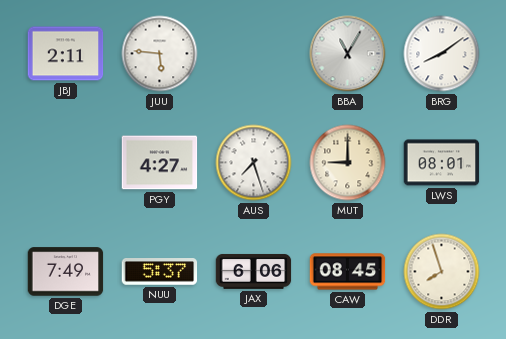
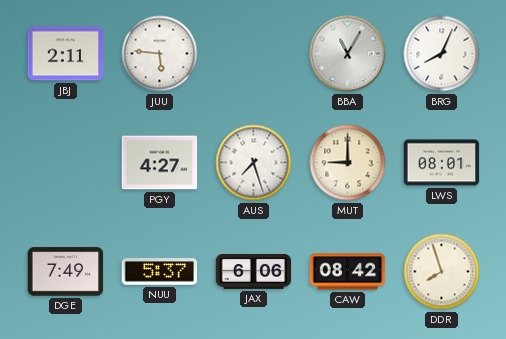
BRG: 8:09 -> 8:04
CAW: 08:45 -> 08:42
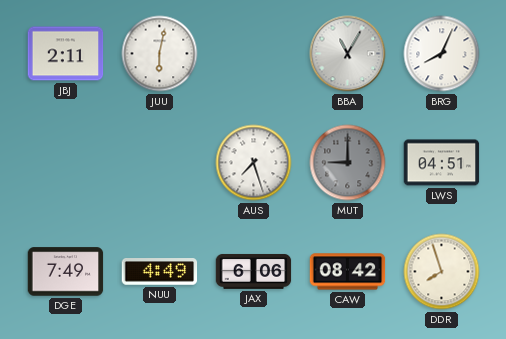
JUU: 5:46 -> 6:02
PGY: 4:27 -> none
MUT dial: cream -> grey
LWS: 08:01 -> 04:51
NUU: 5:37 -> 4:49
